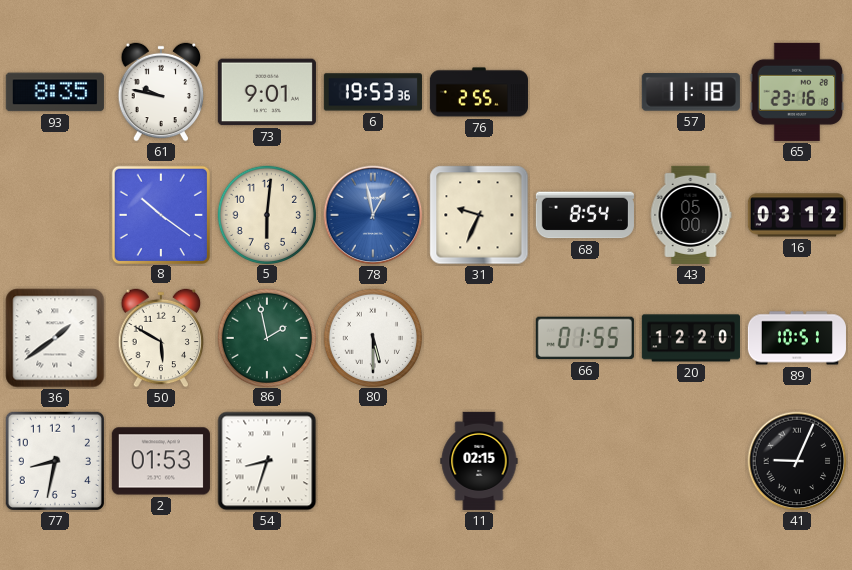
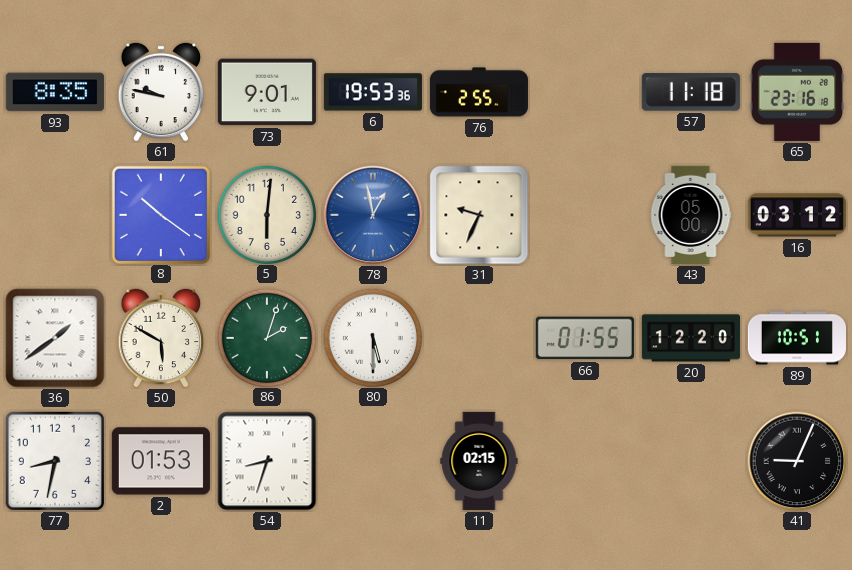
68: 8:54 -> none
86: 1:58 -> 2:03
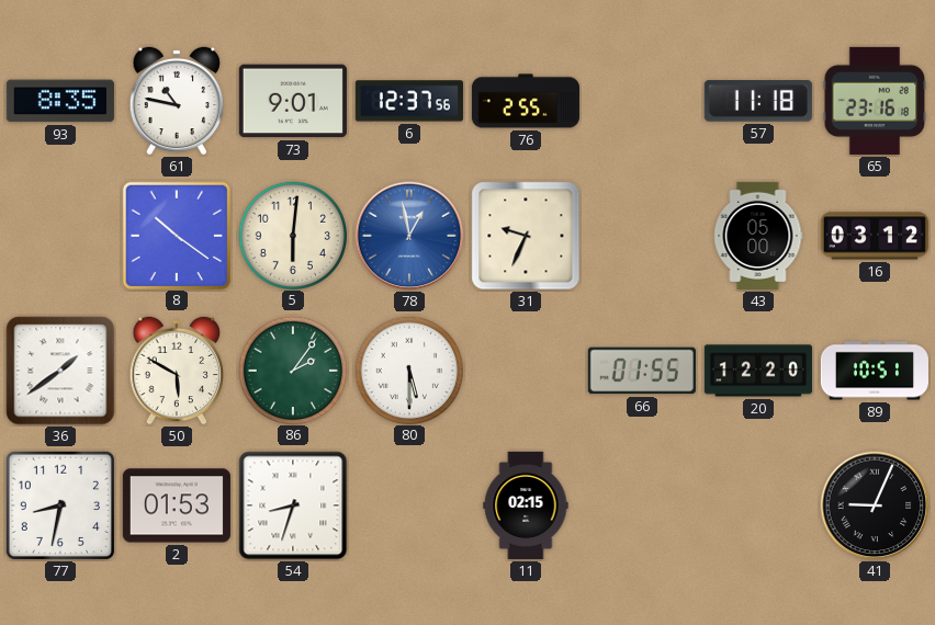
61: 9:47 -> 10:47
6: 19:53 -> 12:37
86: 2:03 -> 2:06
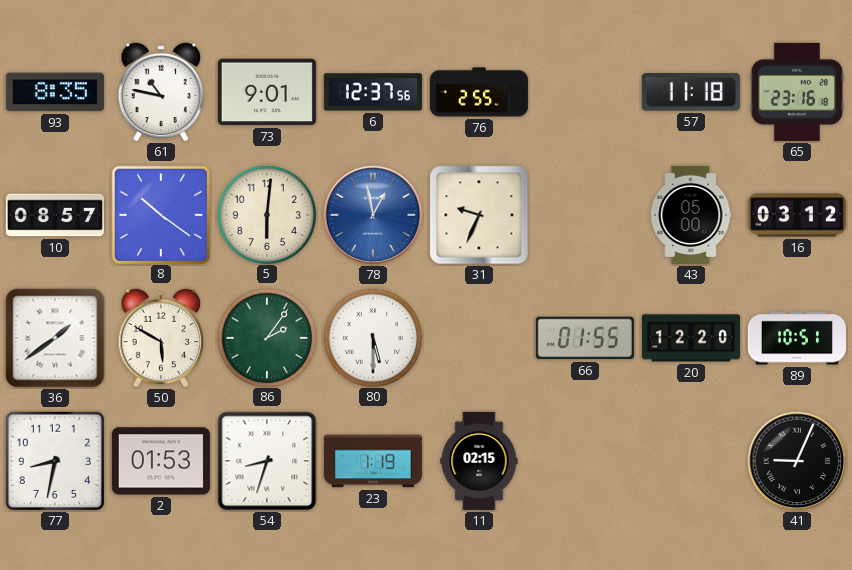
10: none -> 08:57
23: none -> 1:19
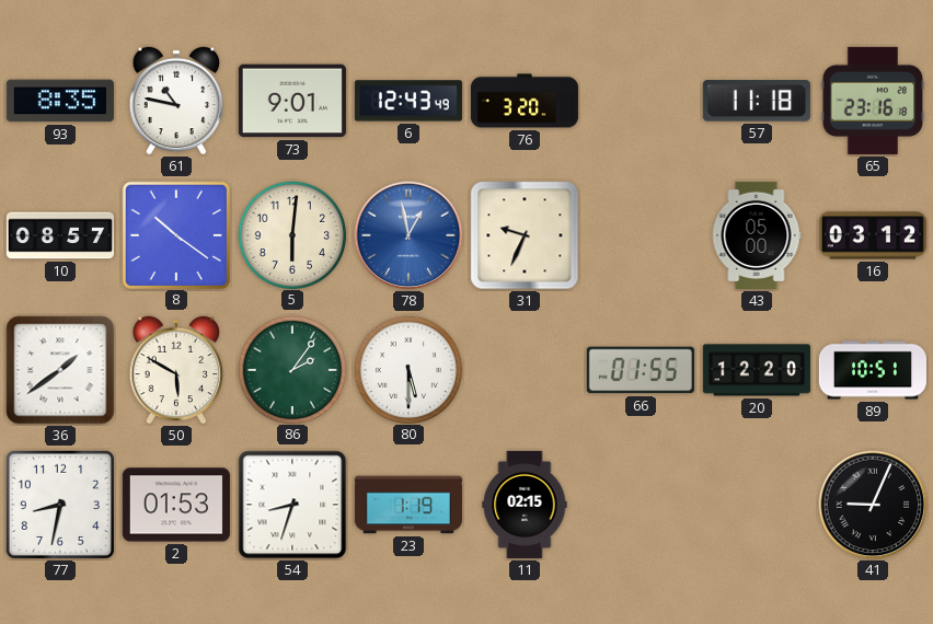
6: 12:37 -> 12:43
76: 2:55 -> 3:20
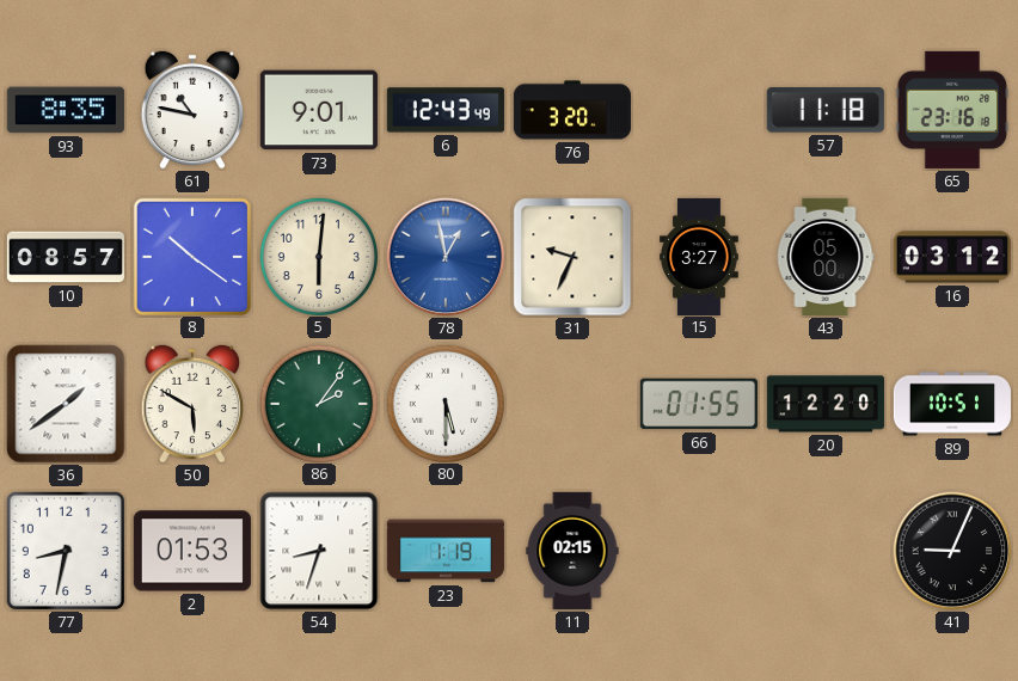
15: none -> 3:27
